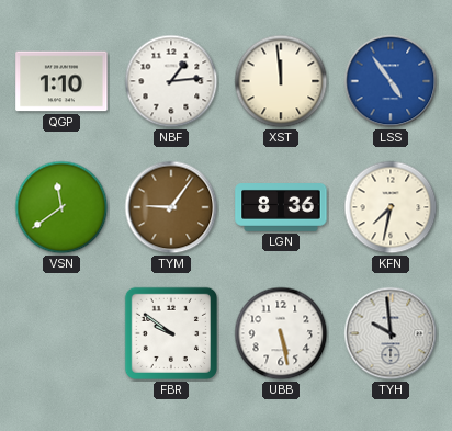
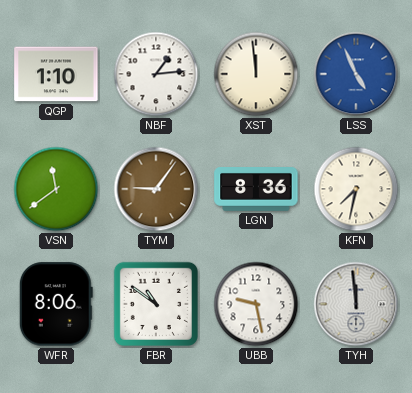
LSS: 4:54 -> 4:56
WFR: none -> 8:06
FBR: 9:51 -> 10:51
UBB: 5:28 -> 9:28
TYH: 9:59 -> 11:59
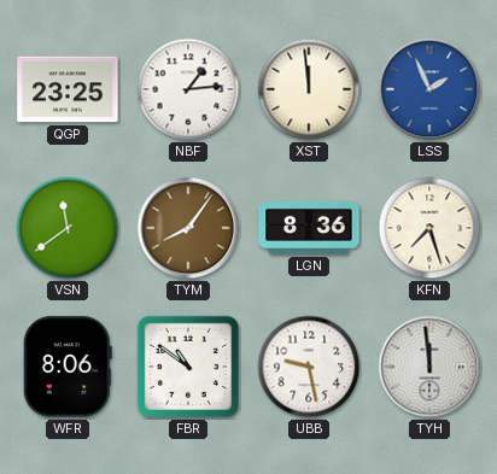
QGP: 1:10 -> 23:25
LSS: 4:56 -> 1:56
TYM: 9:06 -> 8:06
KFN: 7:32 -> 7:27
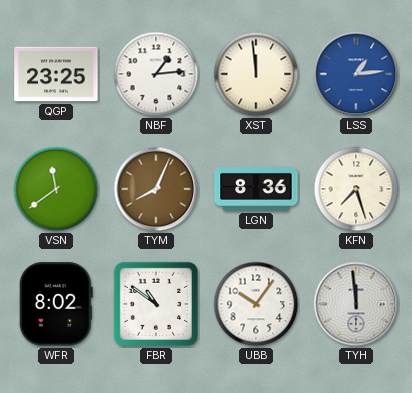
LSS: 1:56 -> 1:14
TYM: 8:06 -> 8:04
WFR: 8:06 -> 8:02
UBB: 9:28 -> 10:06
